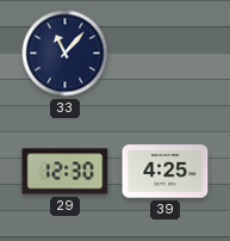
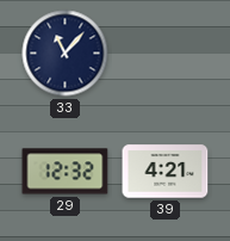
29: 12:30 -> 12:32
39: 4:25 -> 4:21
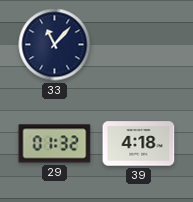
29: 12:32 -> 01:32
39: 4:21 -> 4:18
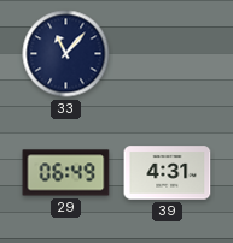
29: 01:32 -> 06:49
39: 4:18 -> 4:31
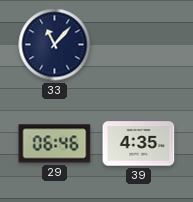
29: 06:49 -> 06:46
39: 4:31 -> 4:35
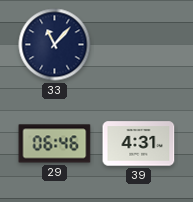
39: 4:35 -> 4:31
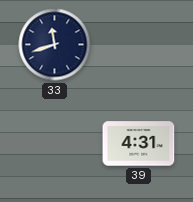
33: 11:07 -> 11:42
29: 06:46 -> none
